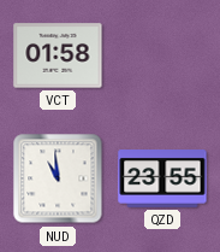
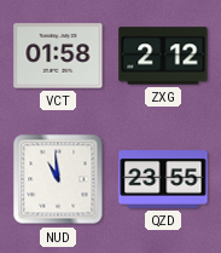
ZXG: none -> 2:12
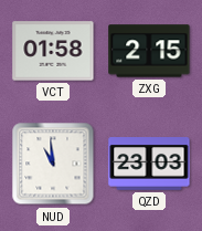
ZXG: 2:12 -> 2:15
QZD: 23:55 -> 23:03
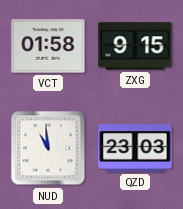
ZXG: 2:15 -> 9:15
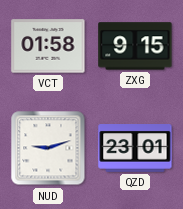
NUD: 10:59 -> 9:12
QZD: 23:03 -> 23:01
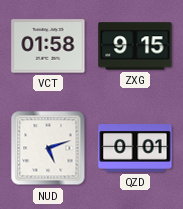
NUD: 9:12 -> 5:12
QZD: 23:01 -> 0:01
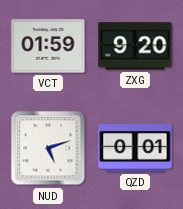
VCT: 01:58 -> 01:59
ZXG: 9:15 -> 9:20
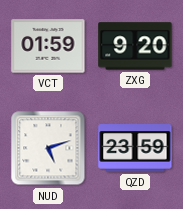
QZD: 0:01 -> 23:59
